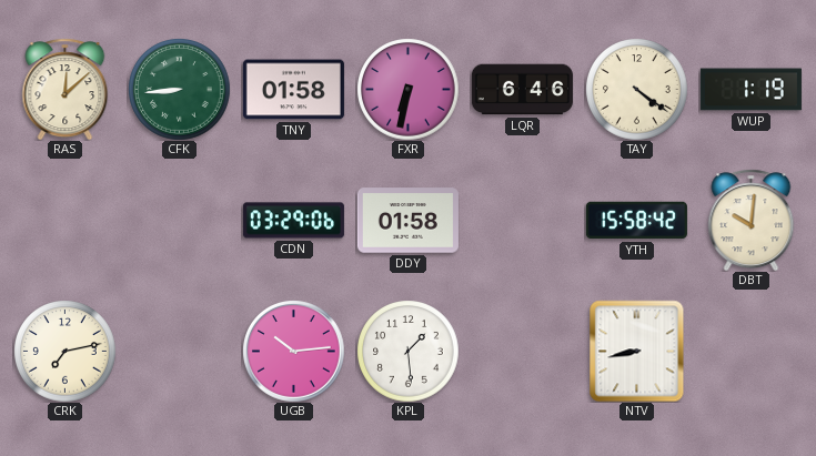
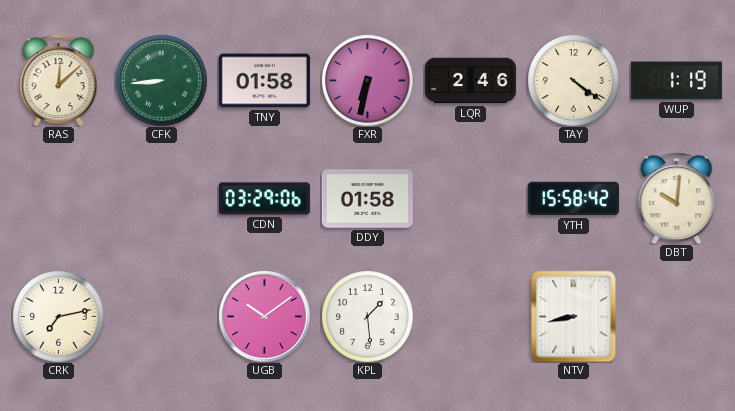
LQR: 6:46 -> 2:46
UGB: 10:14 -> 10:09
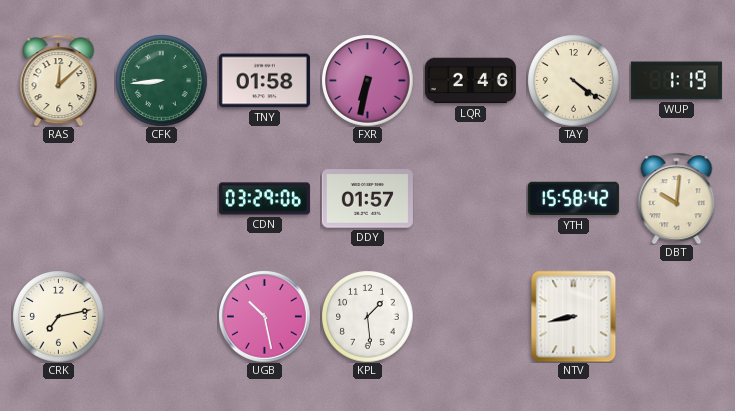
DDY: 01:58 -> 01:57
UGB: 10:09 -> 10:28
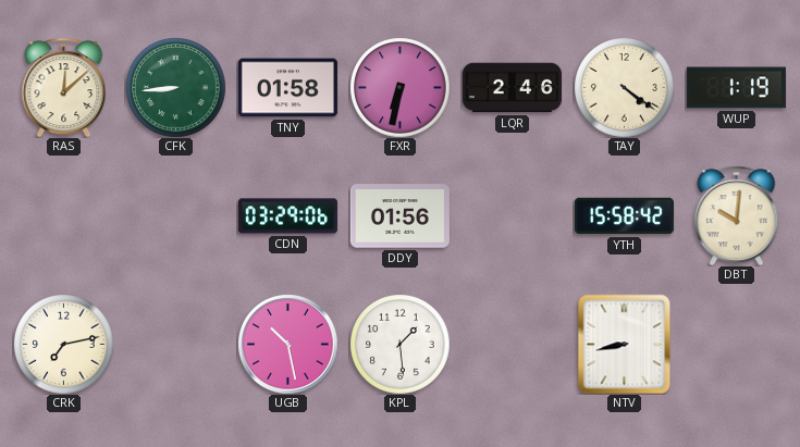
DDY: 01:57 -> 01:56
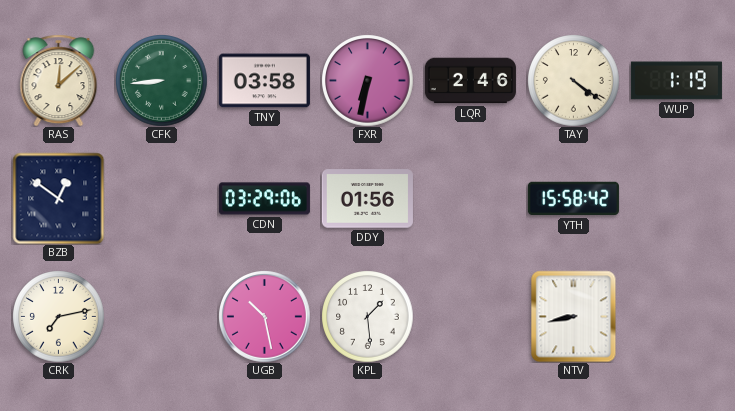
TNY: 01:58 -> 03:58
BZB: none -> 12:51
DBT: 10:01 -> none
